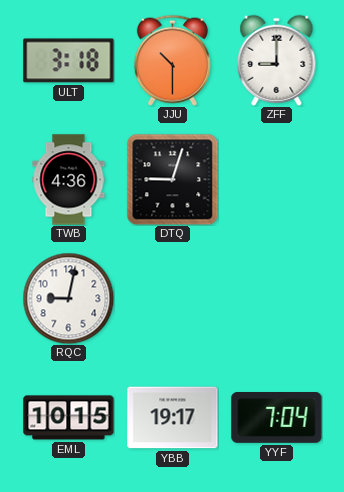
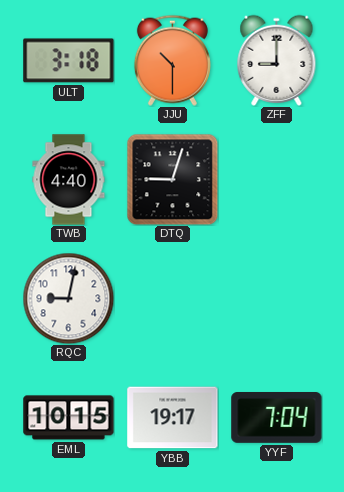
TWB: 4:36 -> 4:40
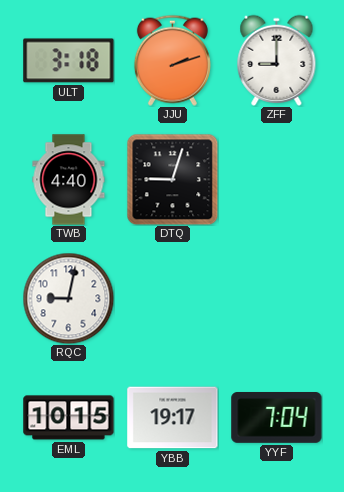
JJU: 10:30 -> 2:12
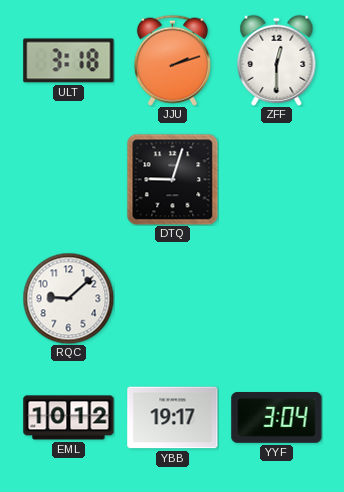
ZFF: 9:00 -> 12:30
TWB: 4:40 -> none
RQC: 9:02 -> 9:08
EML: 10:15 -> 10:12
YYF: 7:04 -> 3:04
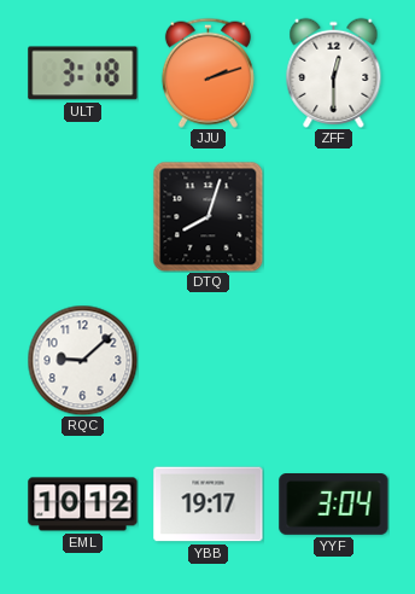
DTQ: 9:03 -> 8:03
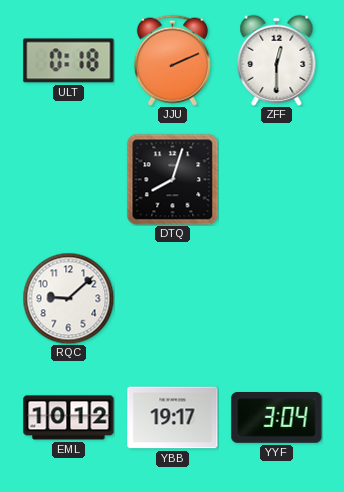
ULT: 3:18 -> 0:18
JJU: 2:12 -> 2:11
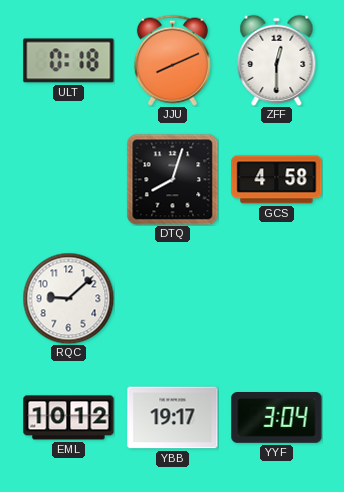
JJU: 2:11 -> 8:11
GCS: none -> 4:58
